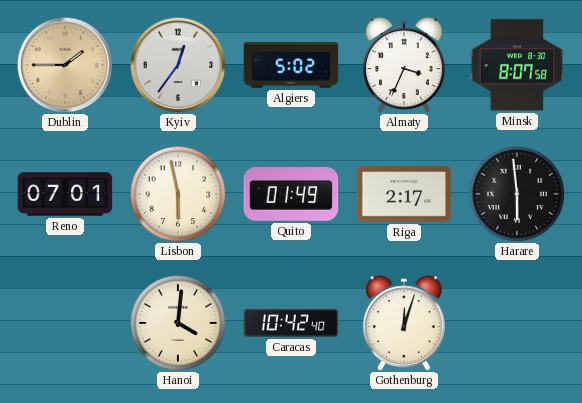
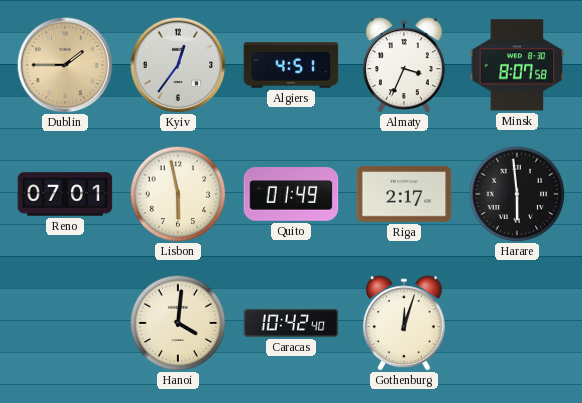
Algiers: 5:02 -> 4:51
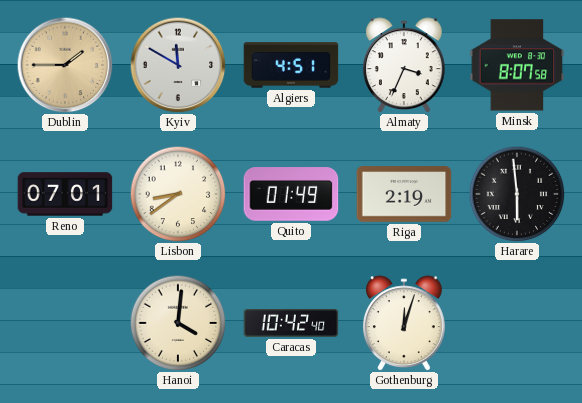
Kyiv: 12:36 -> 11:50
Lisbon: 5:58 -> 8:39
Riga: 2:17 -> 2:19
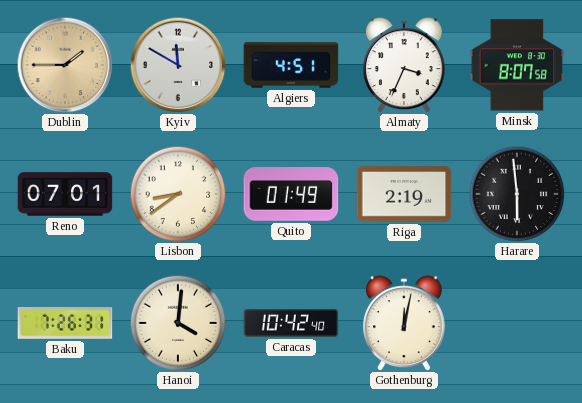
Baku: none -> 7:26
Gothenburg: 12:03 -> 12:02
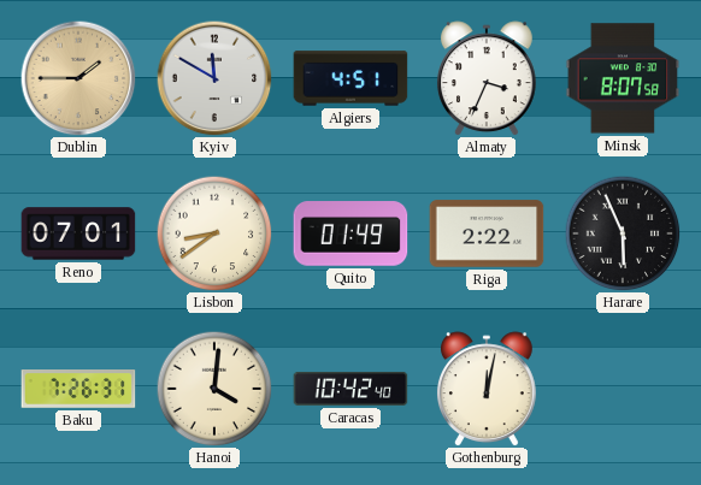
Riga: 2:19 -> 2:22
Harare: 5:59 -> 5:56
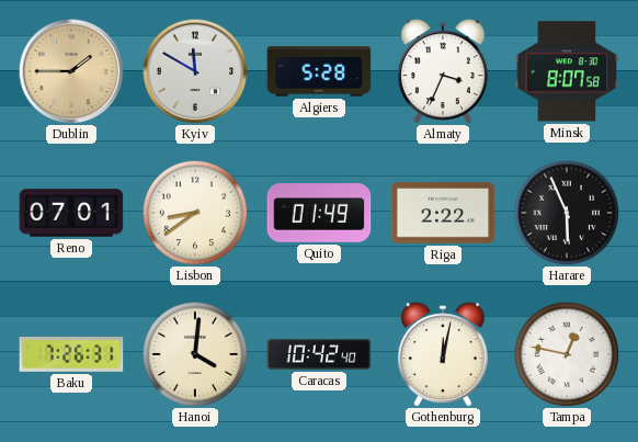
Algiers: 4:51 -> 5:28
Tampa: none -> 12:47
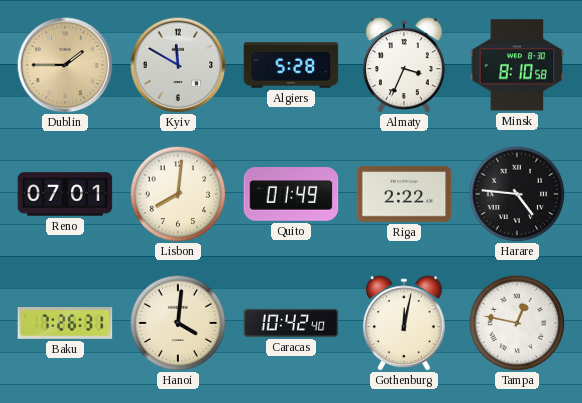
Minsk: 8:07 -> 8:10
Lisbon: 8:39 -> 8:01
Harare: 5:56 -> 4:46
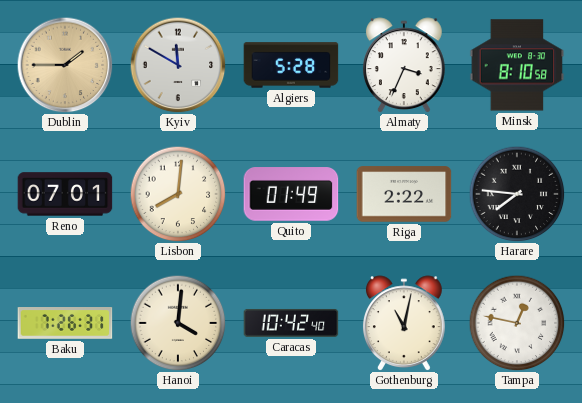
Harare: 4:46 -> 7:46
Gothenburg: 12:02 -> 11:02
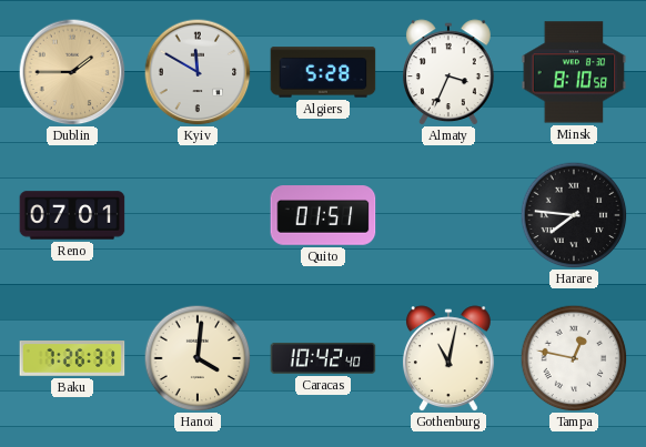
Lisbon: 8:01 -> none
Quito: 01:49 -> 01:51
Riga: 2:22 -> none
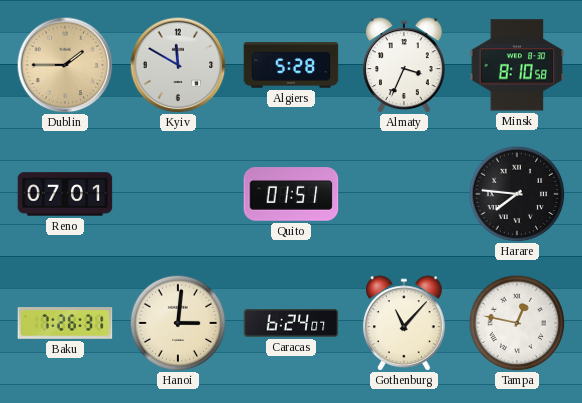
Hanoi: 4:01 -> 3:01
Caracas: 10:42 -> 6:24
Gothenburg: 11:02 -> 11:07
